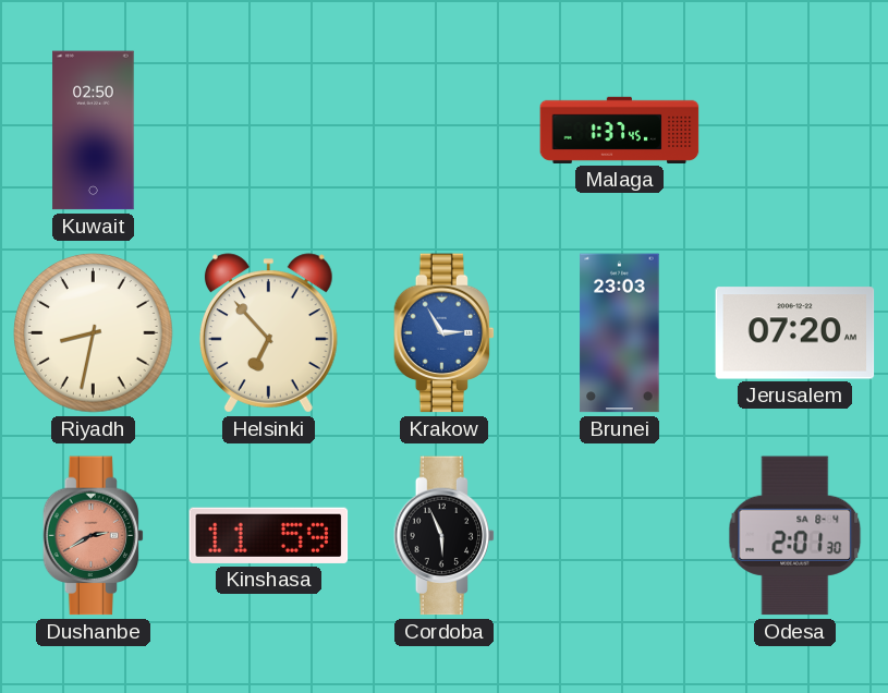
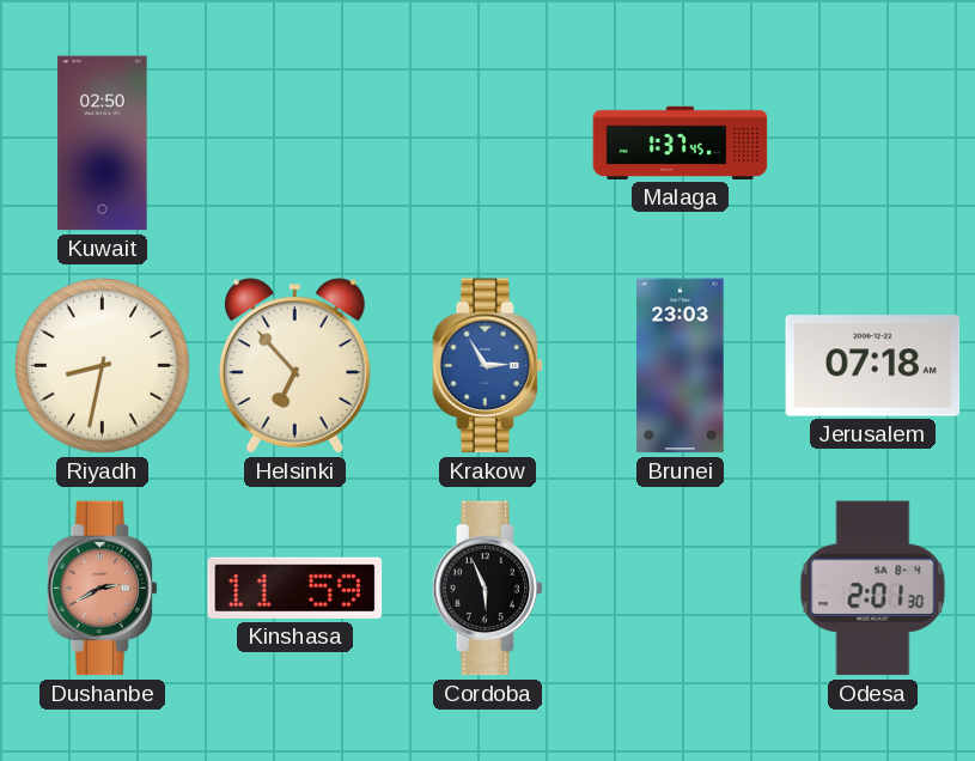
Jerusalem: 07:20 -> 07:18
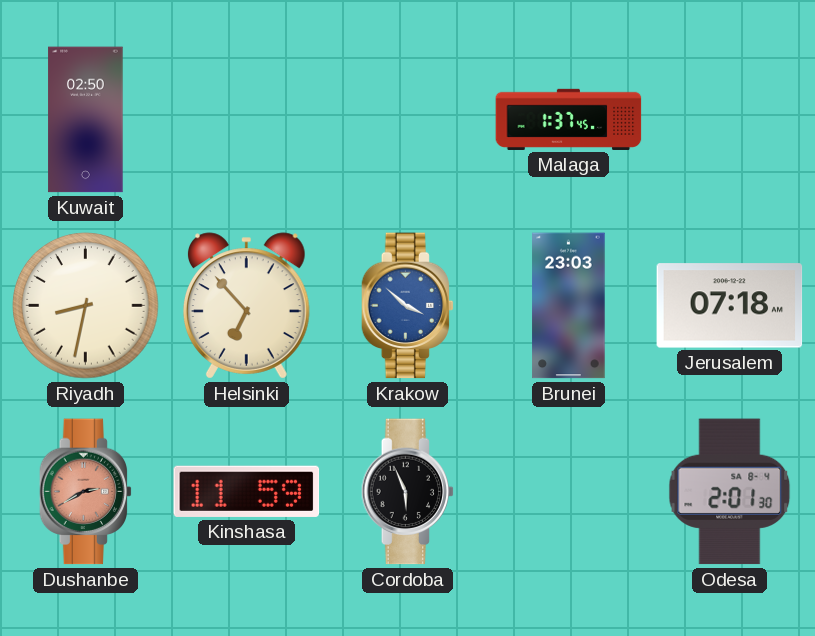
Krakow: 2:55 -> 3:52
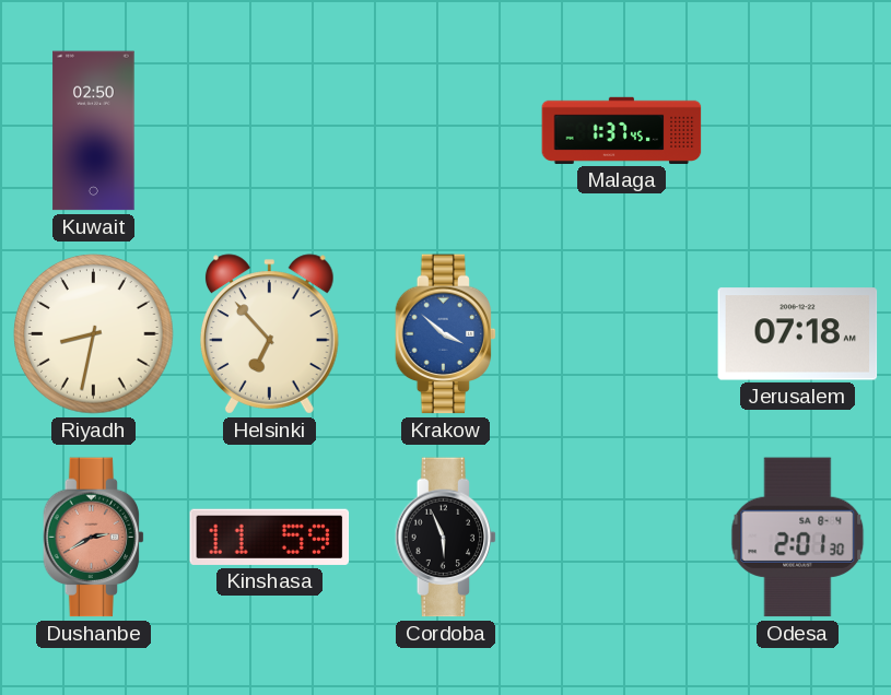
Brunei: 23:03 -> none
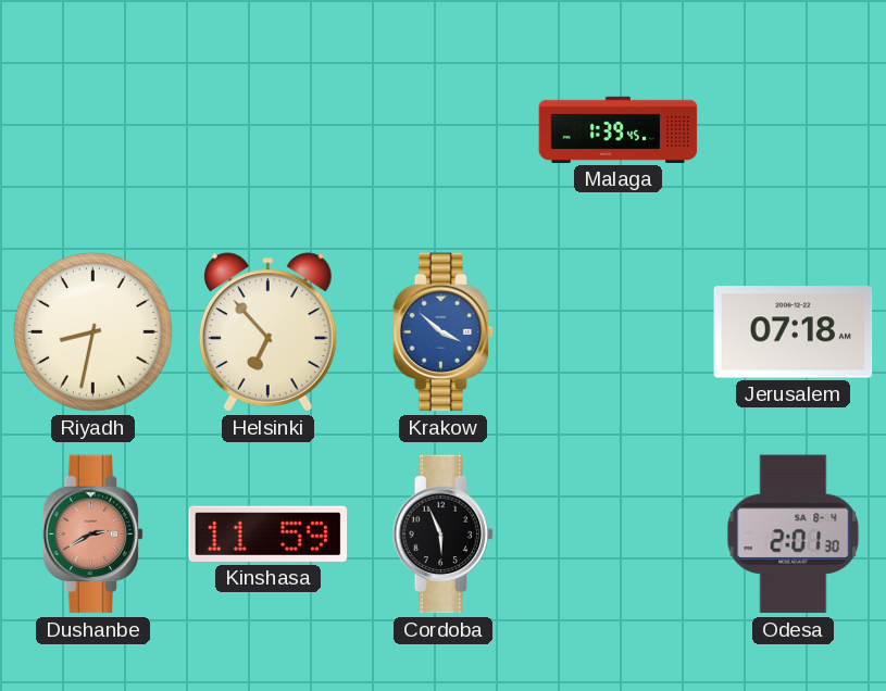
Kuwait: 02:50 -> none
Malaga: 1:37 -> 1:39
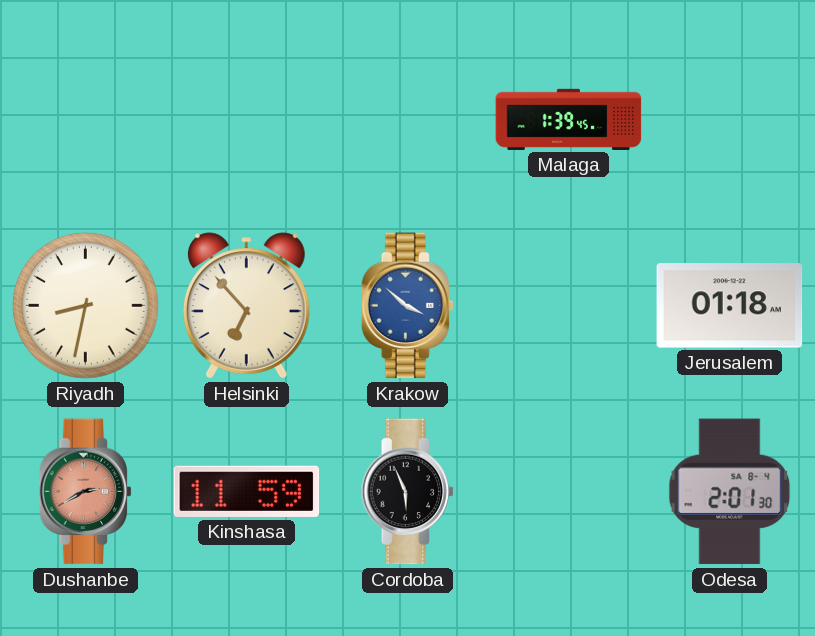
Jerusalem: 07:18 -> 01:18
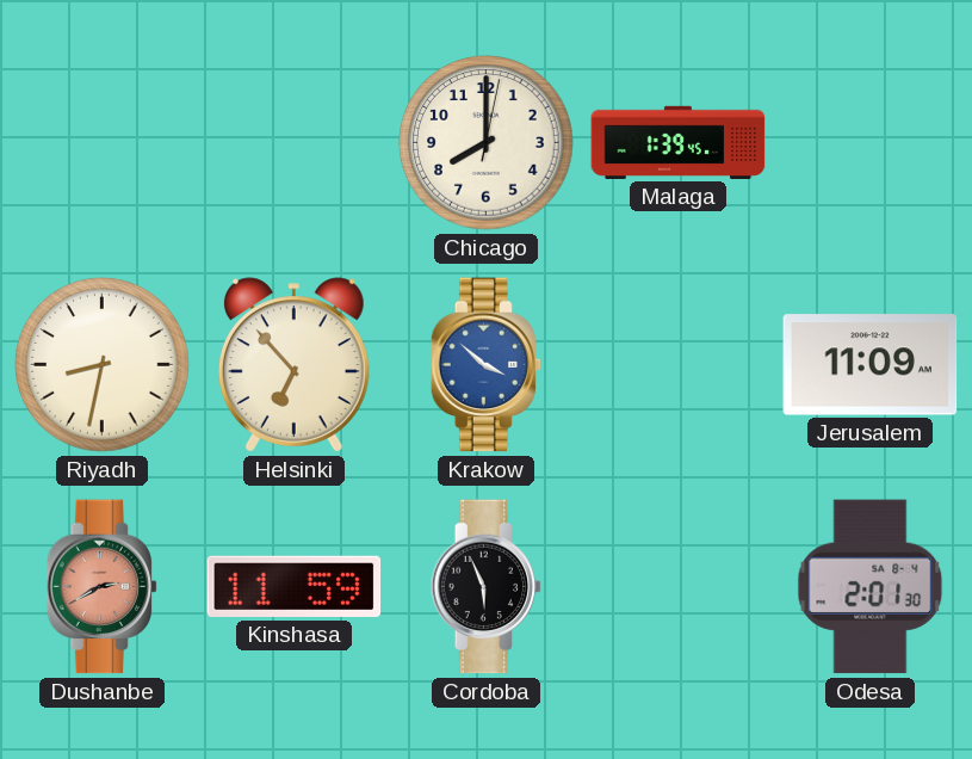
Chicago: none -> 8:00
Jerusalem: 01:18 -> 11:09
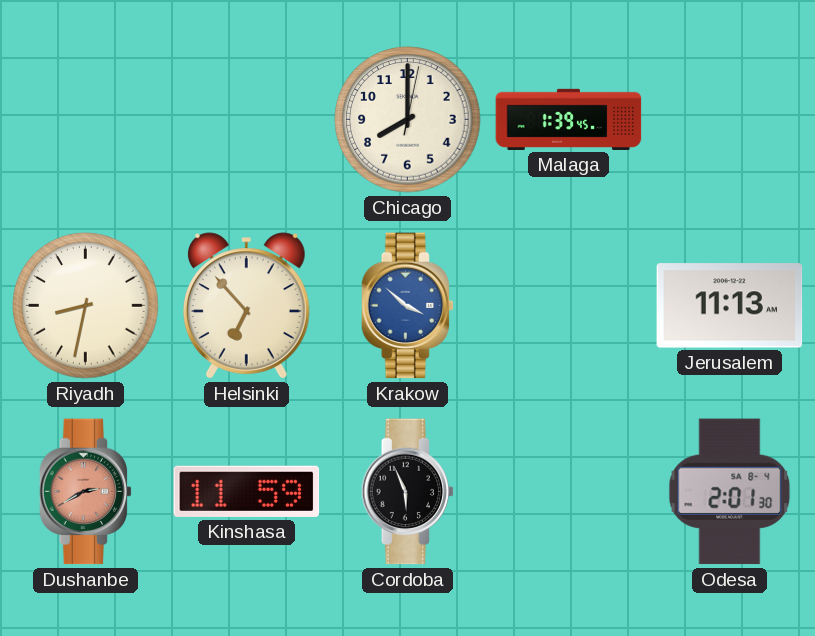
Jerusalem: 11:09 -> 11:13
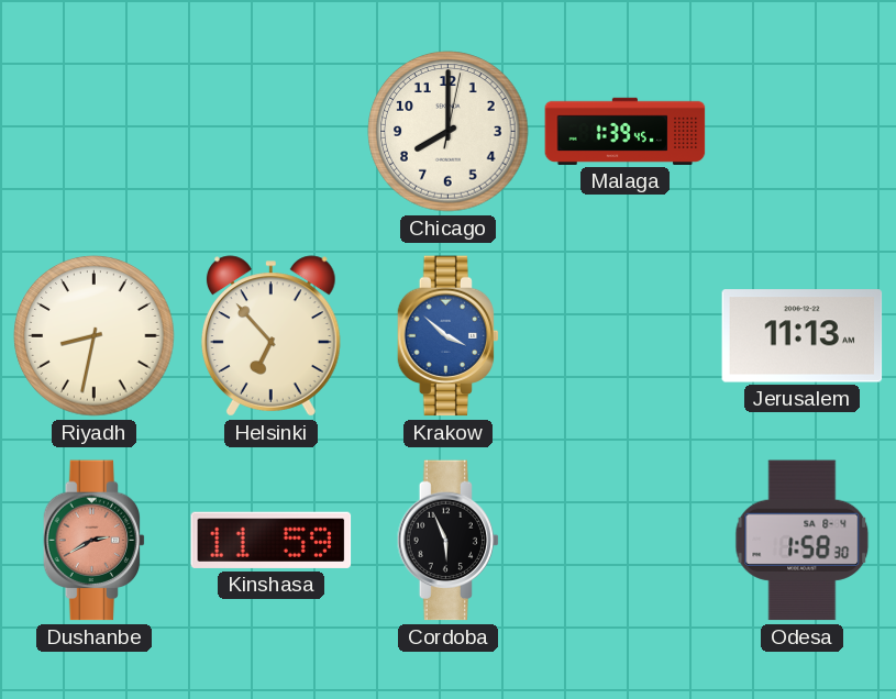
Odesa: 2:01 -> 1:58
